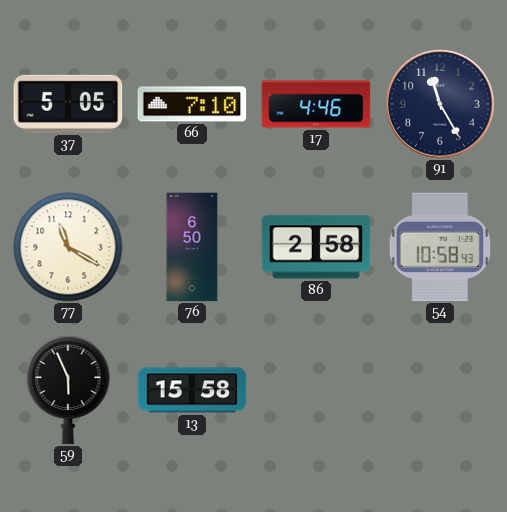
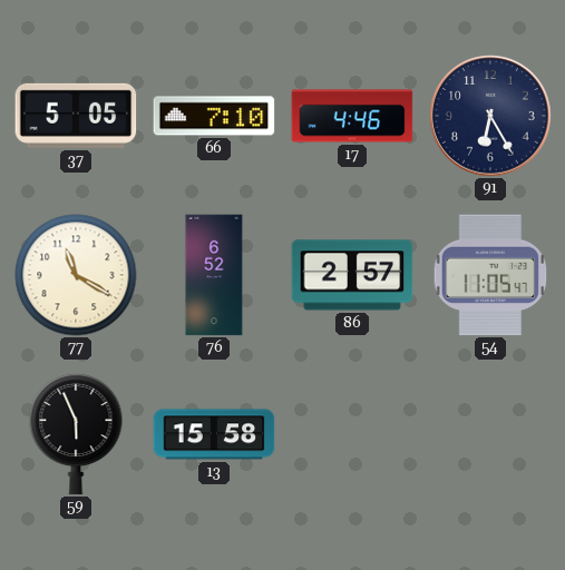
91: 11:25 -> 6:25
76: 6:50 -> 6:52
86: 2:58 -> 2:57
54: 10:58 -> 11:05
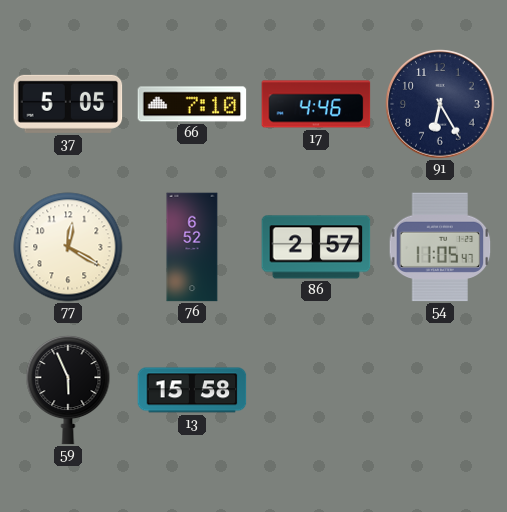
77: 11:20 -> 12:20
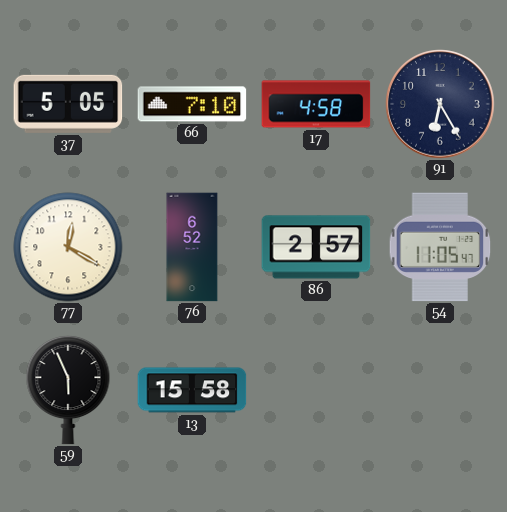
17: 4:46 -> 4:58
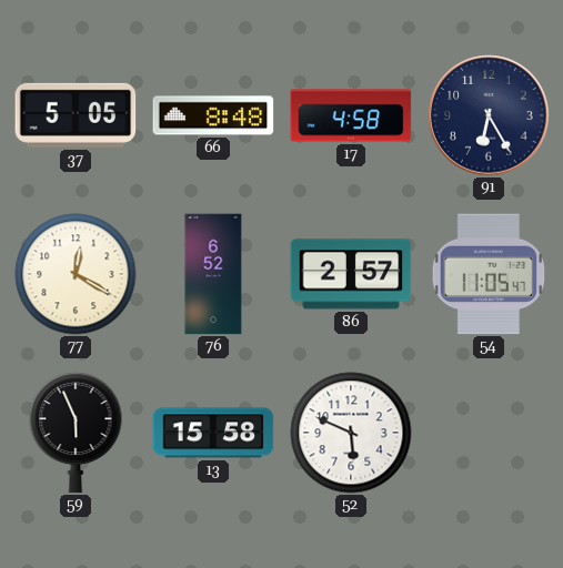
66: 7:10 -> 8:48
52: none -> 5:49
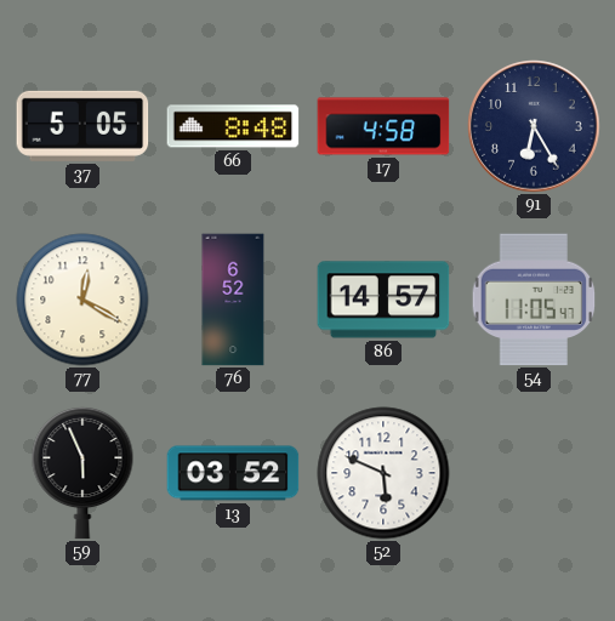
86: 2:57 -> 14:57
13: 15:58 -> 03:52
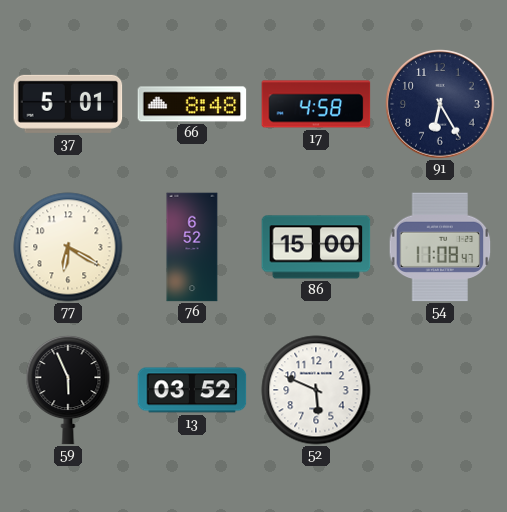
37: 5:05 -> 5:01
77: 12:20 -> 6:20
86: 14:57 -> 15:00
54: 11:05 -> 11:08
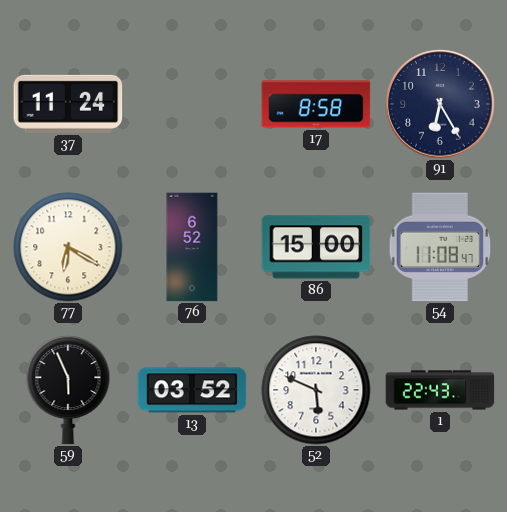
37: 5:01 -> 11:24
66: 8:48 -> none
17: 4:58 -> 8:58
1: none -> 22:43
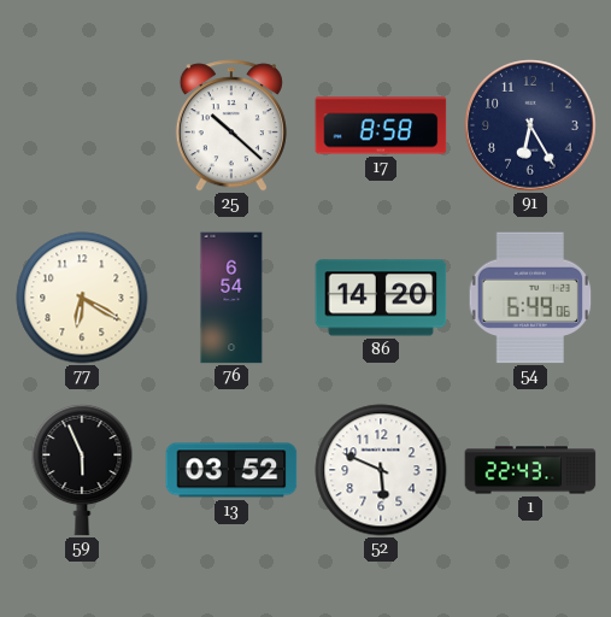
37: 11:24 -> none
25: none -> 10:22
76: 6:52 -> 6:54
86: 15:00 -> 14:20
54: 11:08 -> 6:49
